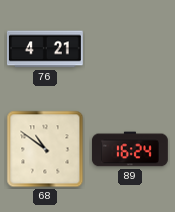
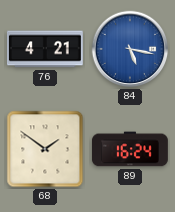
84: none -> 5:17
68: 10:51 -> 1:51
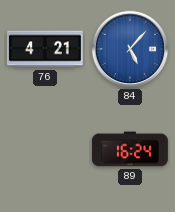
84: 5:17 -> 5:07
68: 1:51 -> none
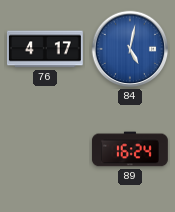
76: 4:21 -> 4:17
84: 5:07 -> 5:02
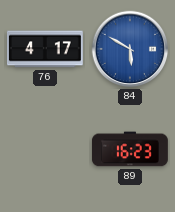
84: 5:02 -> 5:50
89: 16:24 -> 16:23
